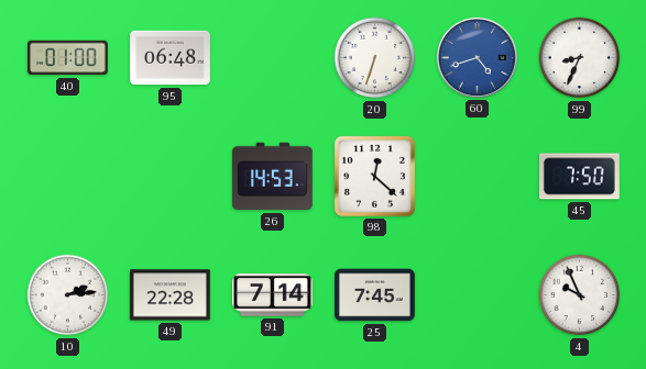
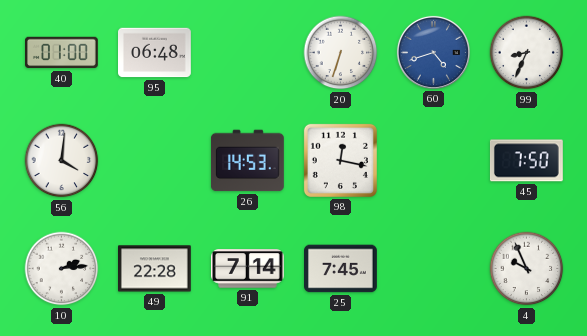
56: none -> 4:01
98: 12:22 -> 12:17
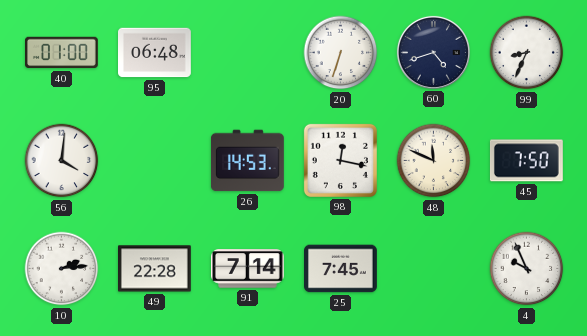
60 dial: blue -> navy
48: none -> 11:49
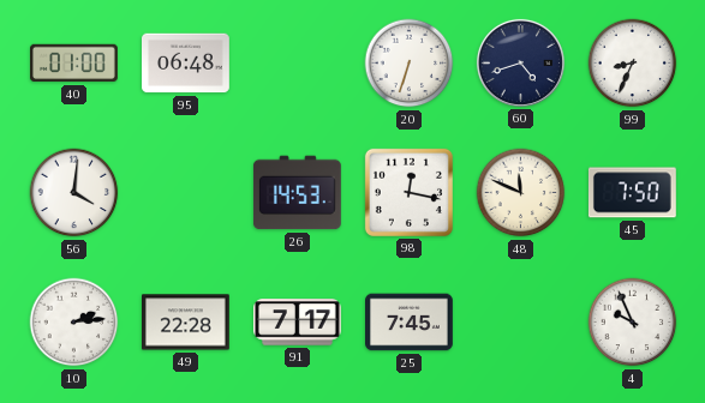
91: 7:14 -> 7:17
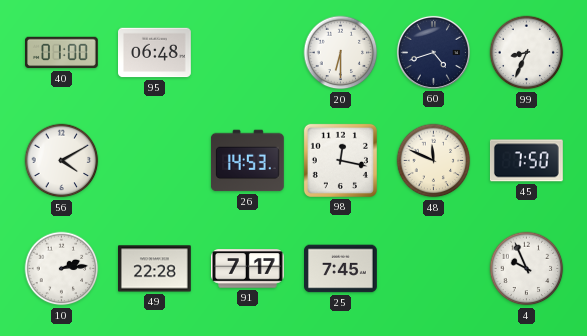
20: 6:33 -> 6:30
56: 4:01 -> 4:10
